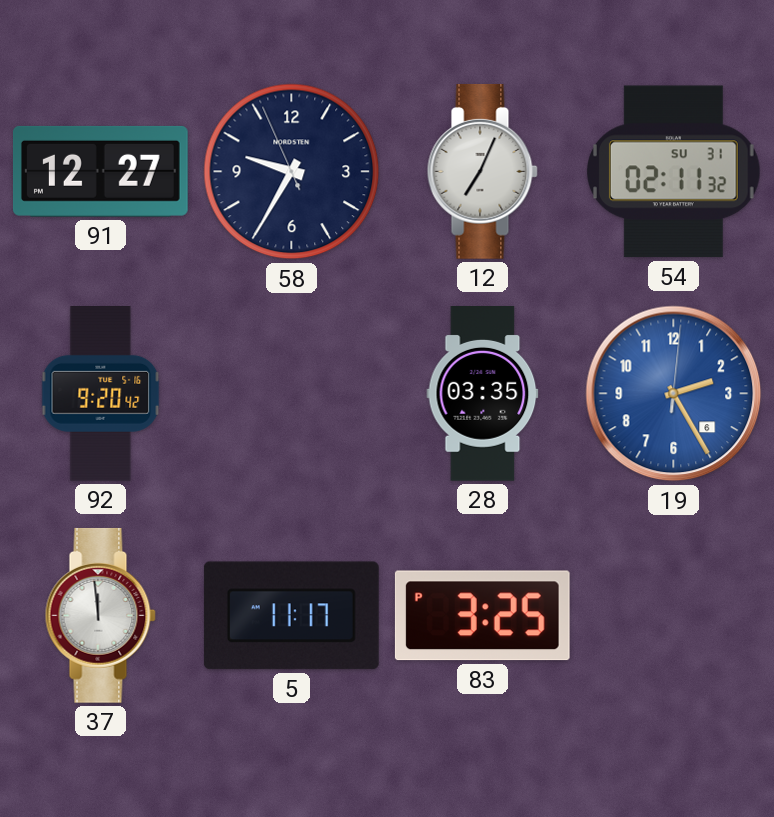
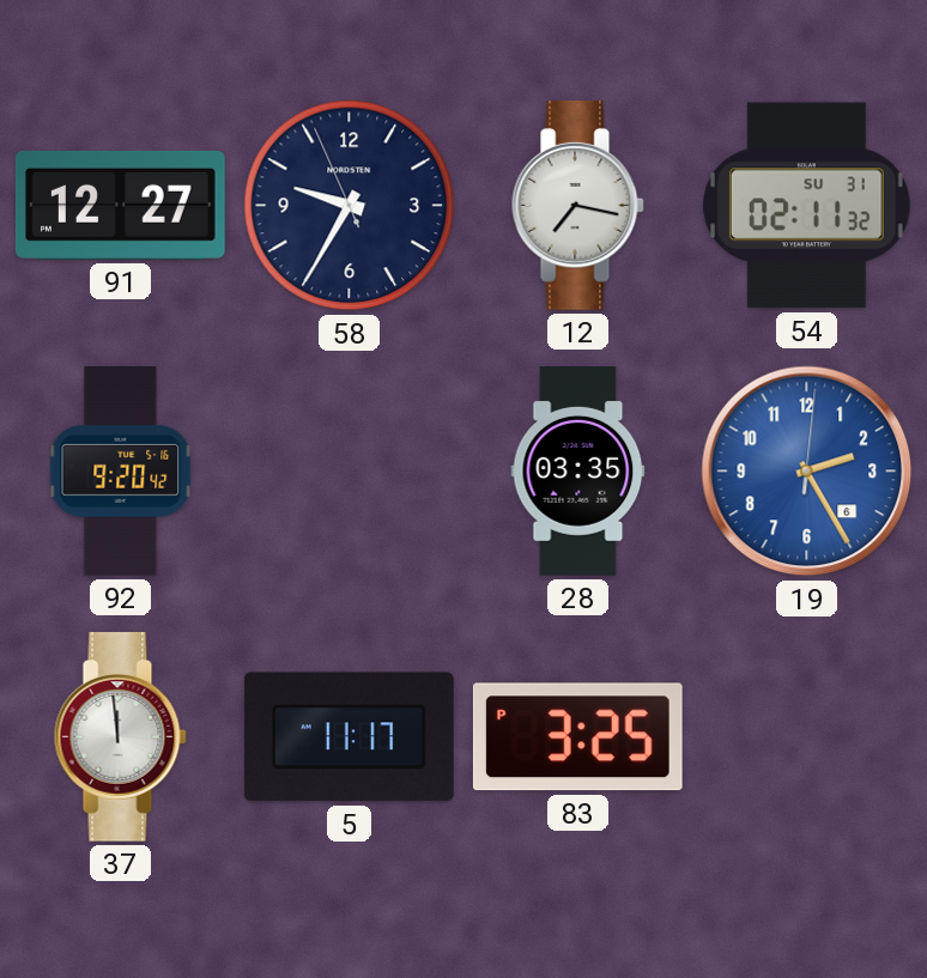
12: 7:04 -> 7:17
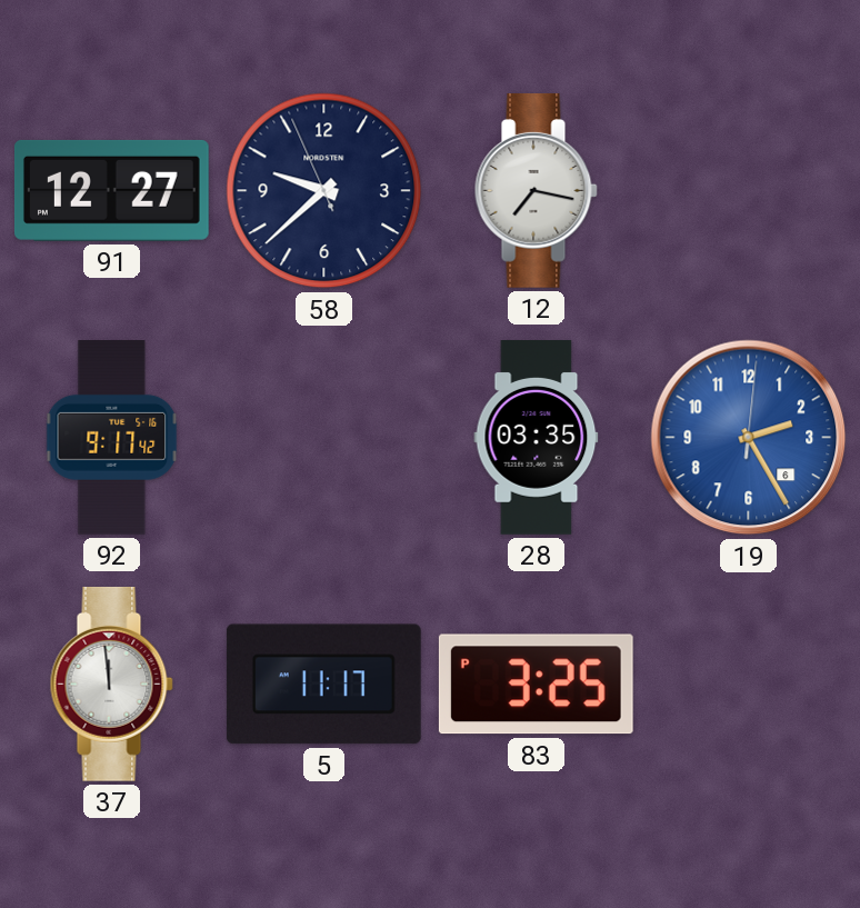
58: 9:34 -> 9:37
54: 02:11 -> none
92: 9:20 -> 9:17
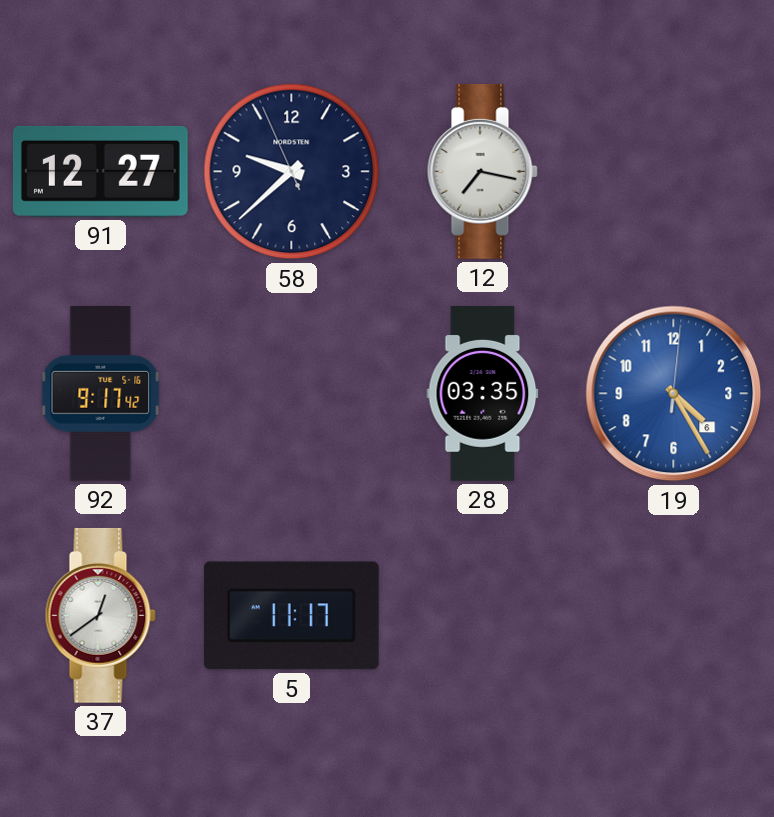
19: 2:25 -> 4:25
37: 11:59 -> 12:39
83: 3:25 -> none
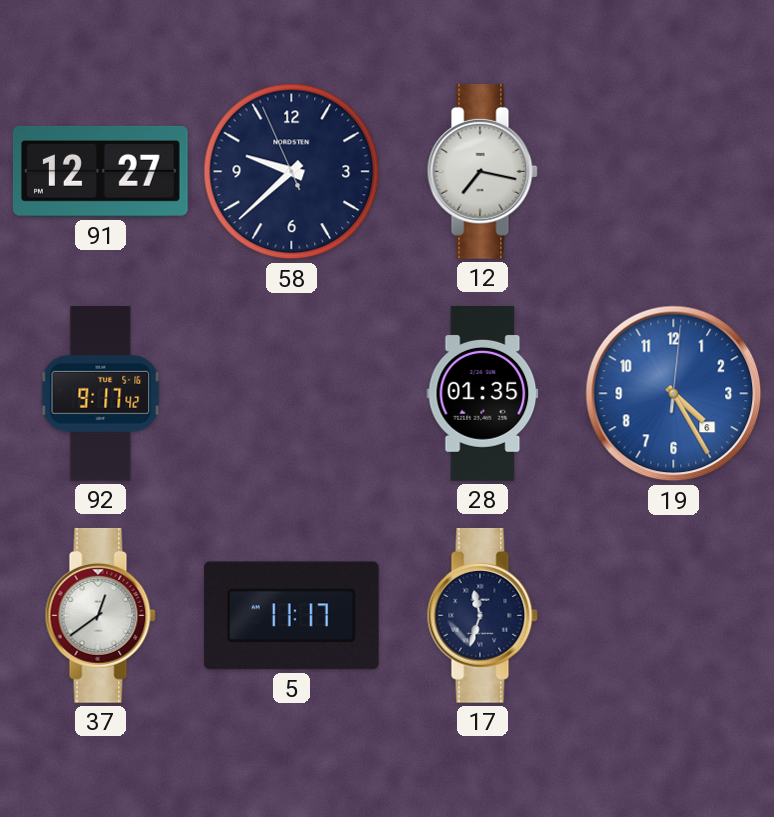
28: 03:35 -> 01:35
17: none -> 11:33
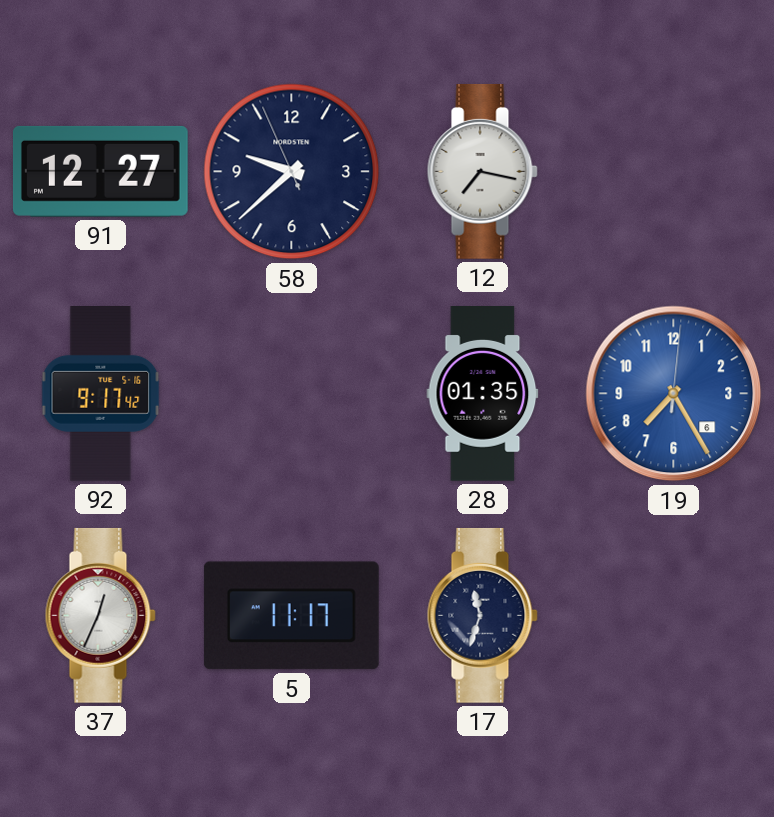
19: 4:25 -> 7:25
37: 12:39 -> 12:34
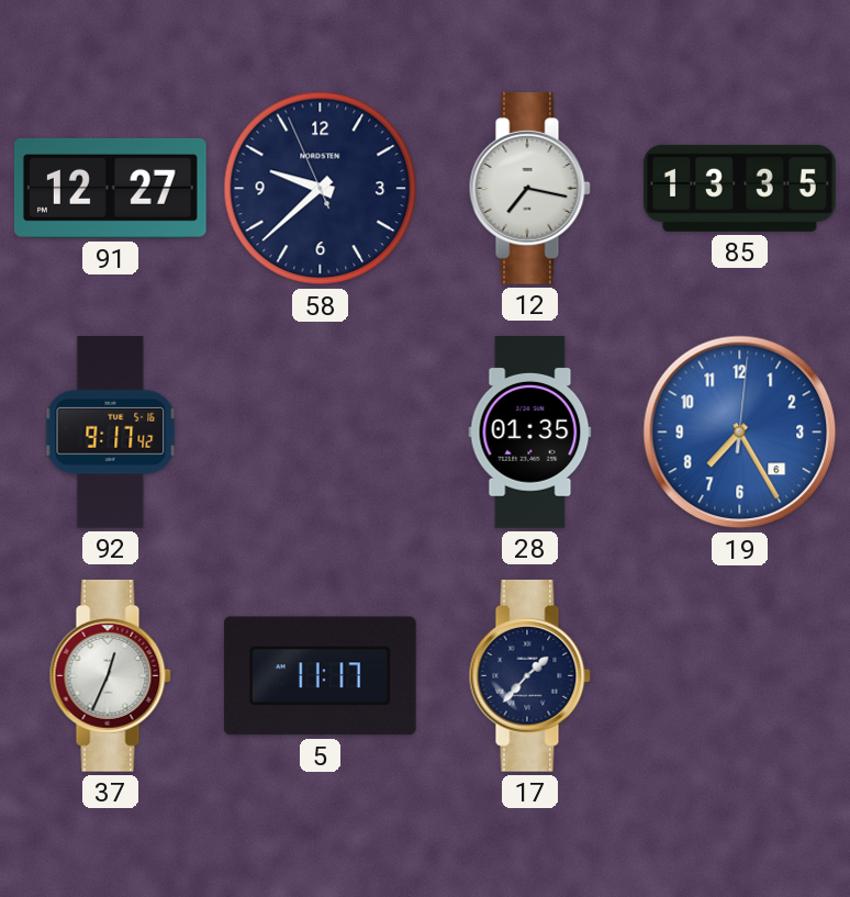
85: none -> 13:35
17: 11:33 -> 1:37
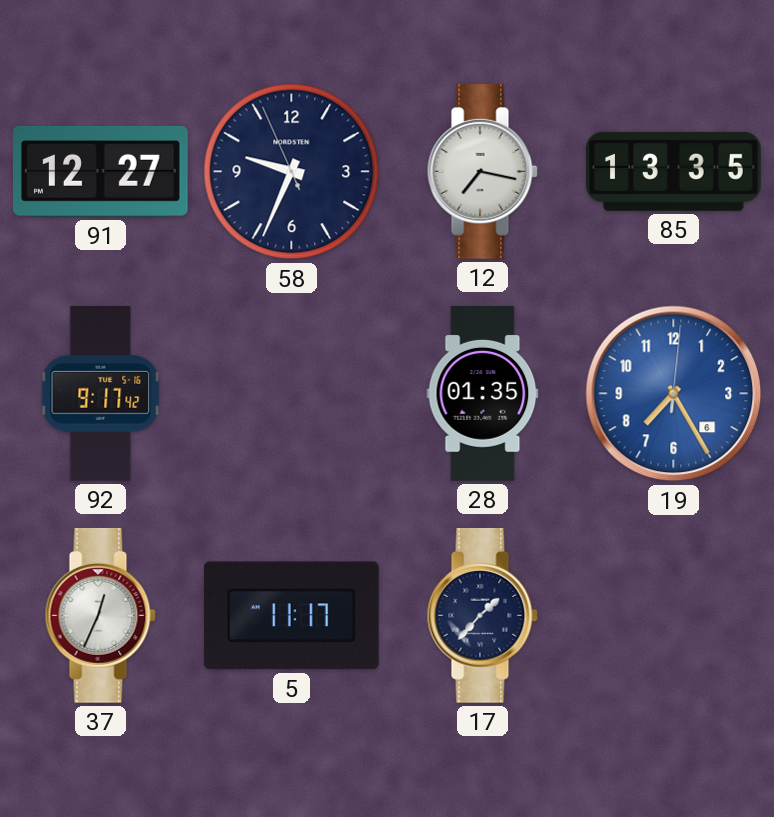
58: 9:37 -> 9:33
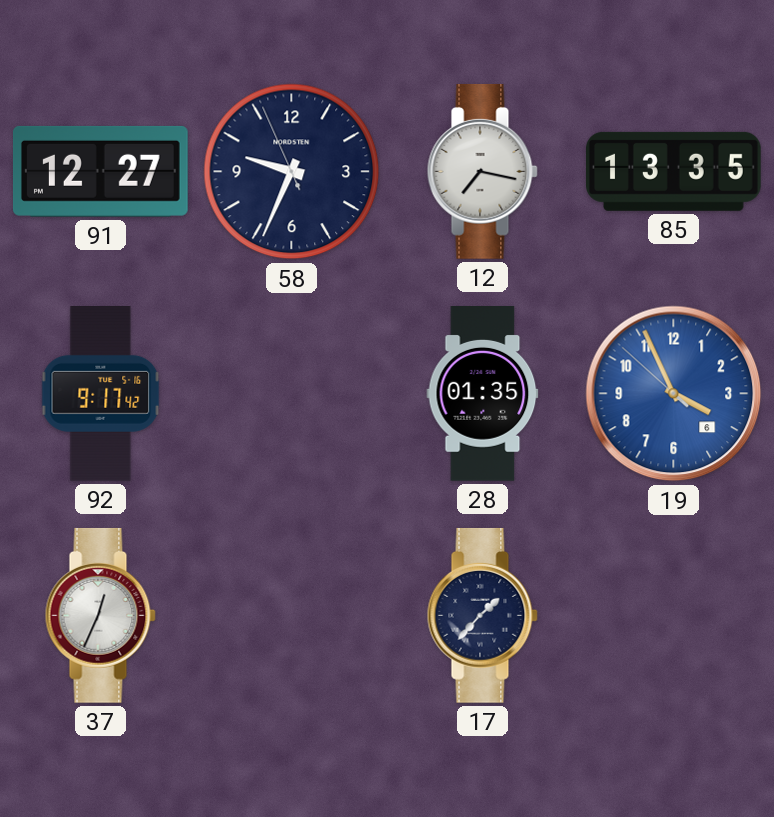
19: 7:25 -> 3:55
5: 11:17 -> none
